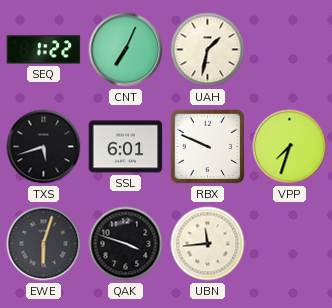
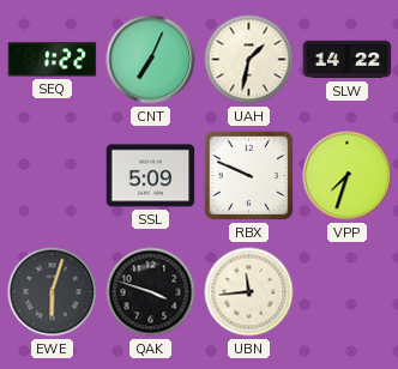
SLW: none -> 14:22
TXS: 5:42 -> none
SSL: 6:01 -> 5:09
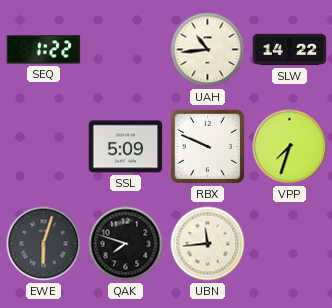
CNT: 7:04 -> none
UAH: 1:32 -> 10:44
QAK: 3:48 -> 7:48
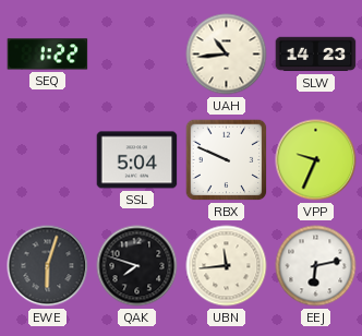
SLW: 14:22 -> 14:23
SSL: 5:09 -> 5:04
VPP: 7:33 -> 9:34
EEJ: none -> 6:13
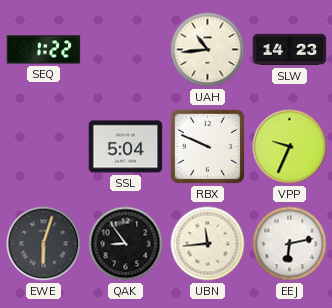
QAK: 7:48 -> 8:54
